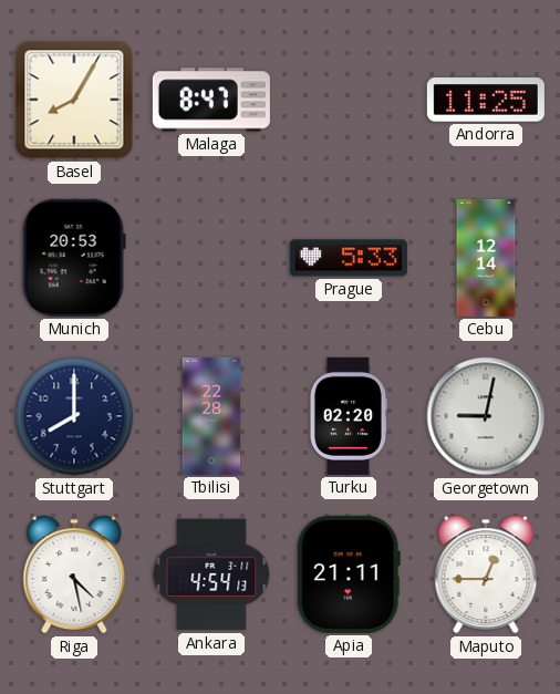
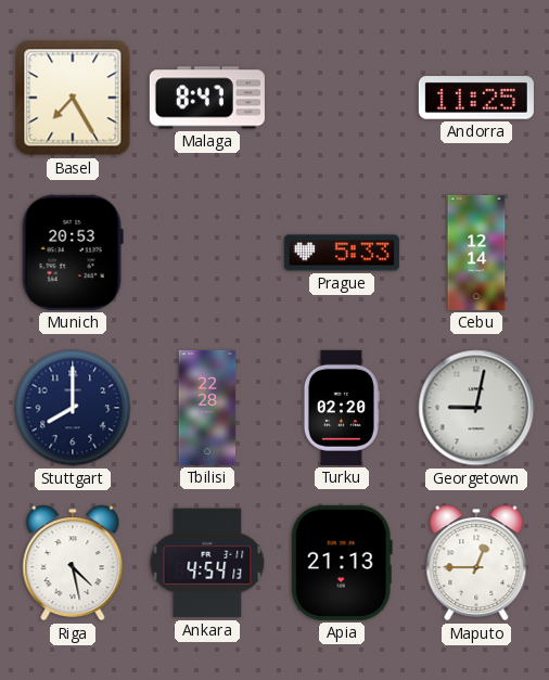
Basel: 8:05 -> 7:25
Apia: 21:11 -> 21:13
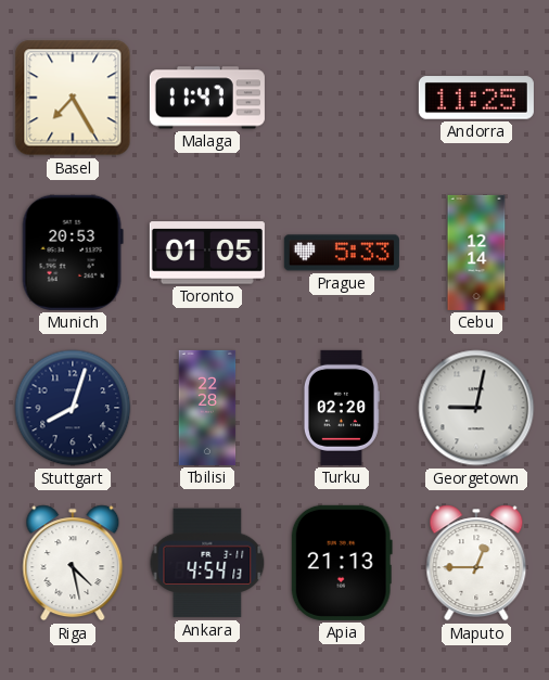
Malaga: 8:47 -> 11:47
Toronto: none -> 01:05
Stuttgart: 8:00 -> 8:03
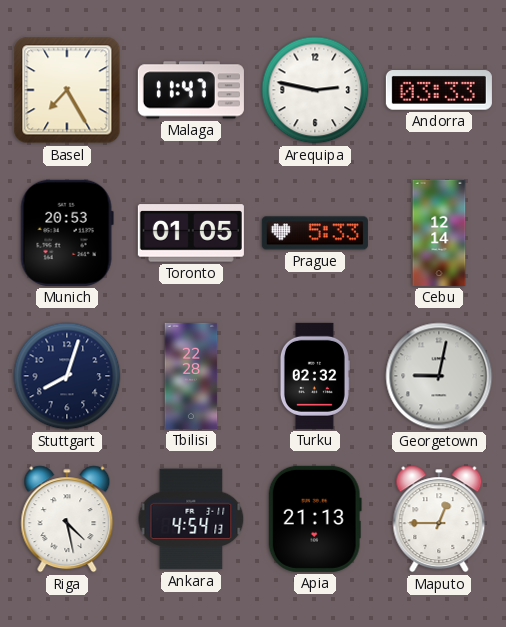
Arequipa: none -> 2:47
Andorra: 11:25 -> 03:33
Turku: 02:20 -> 02:32
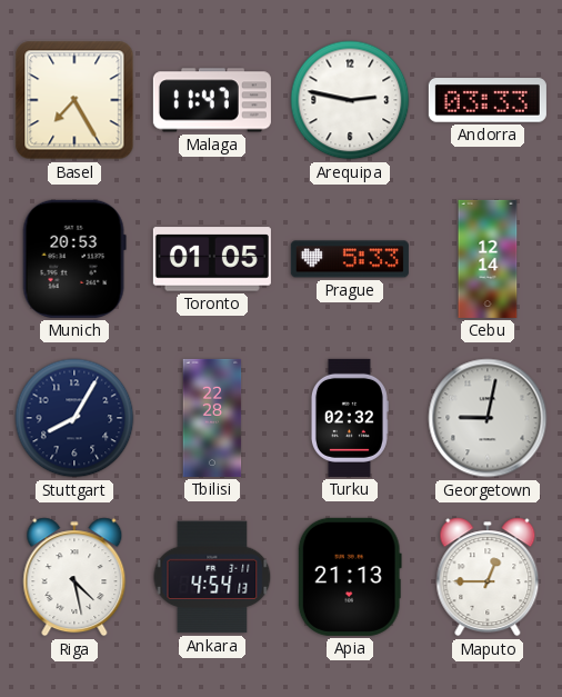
Stuttgart: 8:03 -> 8:05
